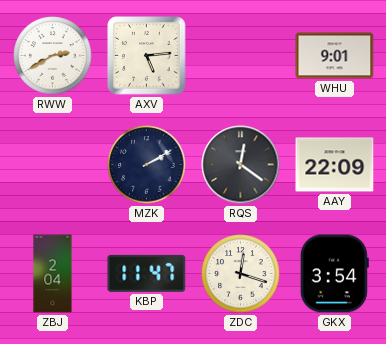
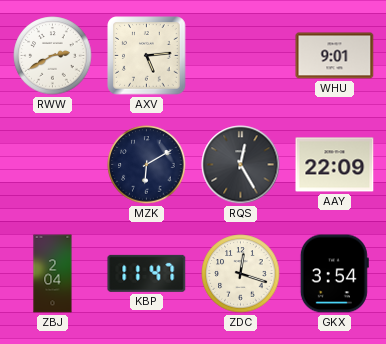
MZK: 2:10 -> 6:10
RQS: 12:21 -> 12:25
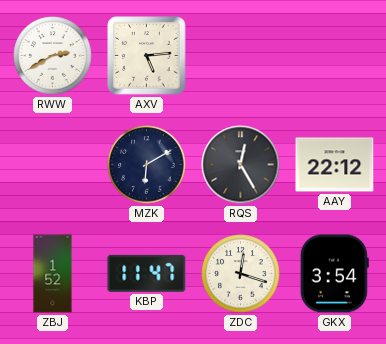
WHU: 9:01 -> none
AAY: 22:09 -> 22:12
ZBJ: 2:04 -> 1:52
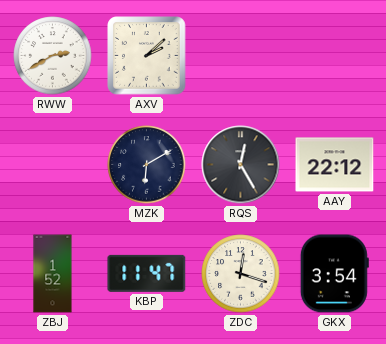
AXV: 5:14 -> 2:08
